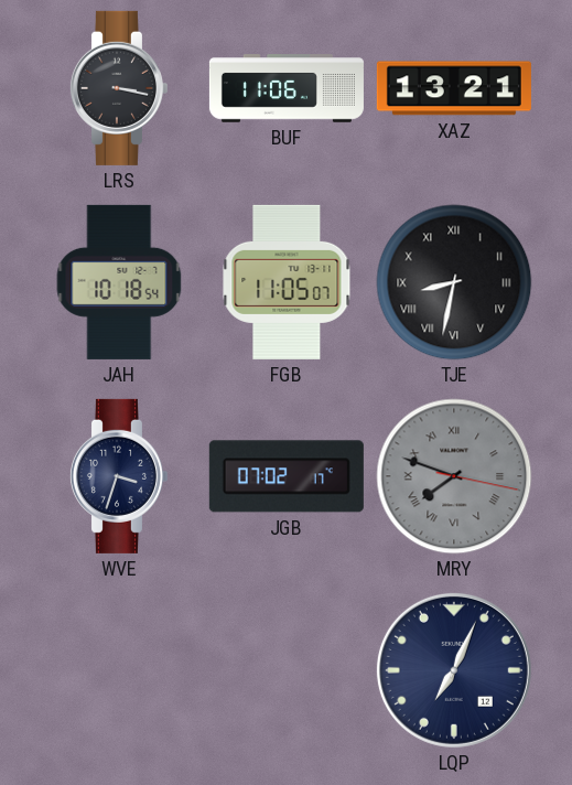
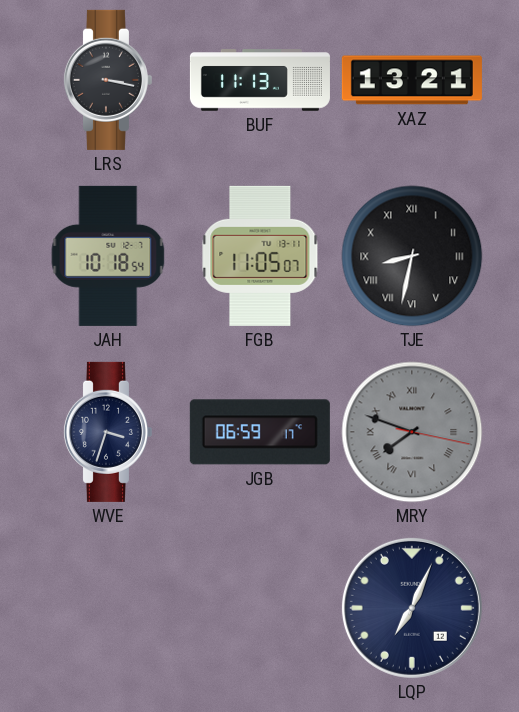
BUF: 11:06 -> 11:13
JGB: 07:02 -> 06:59
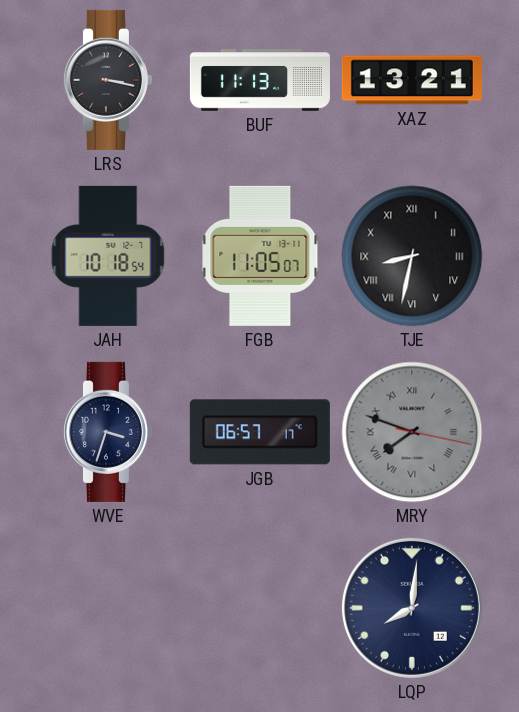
JGB: 06:59 -> 06:57
LQP: 7:04 -> 8:01
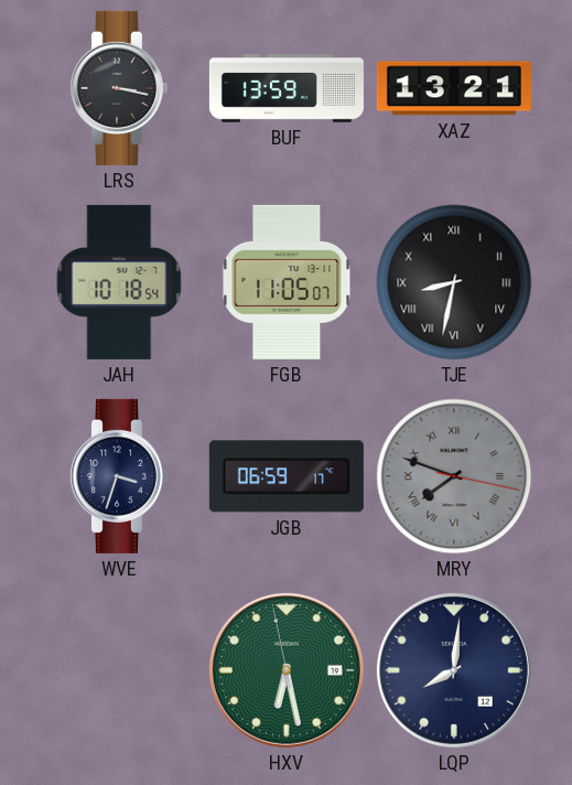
BUF: 11:13 -> 13:59
JGB: 06:57 -> 06:59
HXV: none -> 6:27
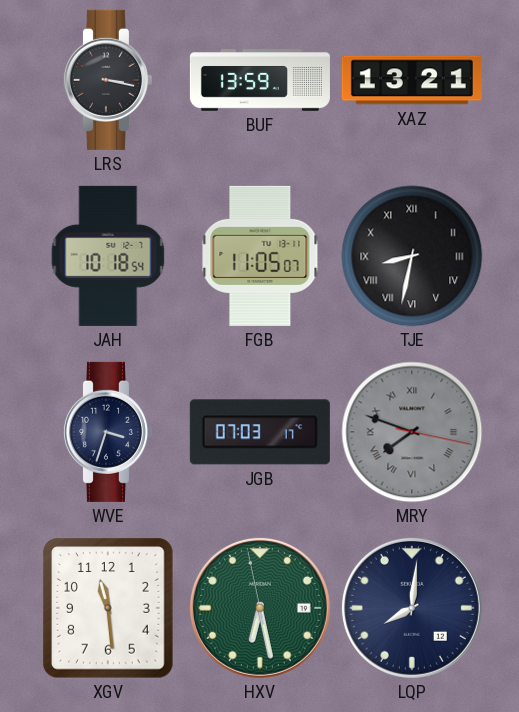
JGB: 06:59 -> 07:03
XGV: none -> 11:29
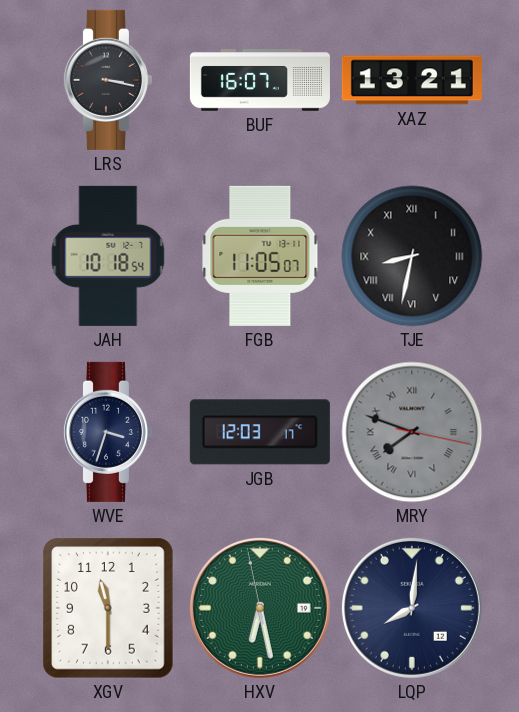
BUF: 13:59 -> 16:07
JGB: 07:03 -> 12:03
XGV: 11:29 -> 11:30
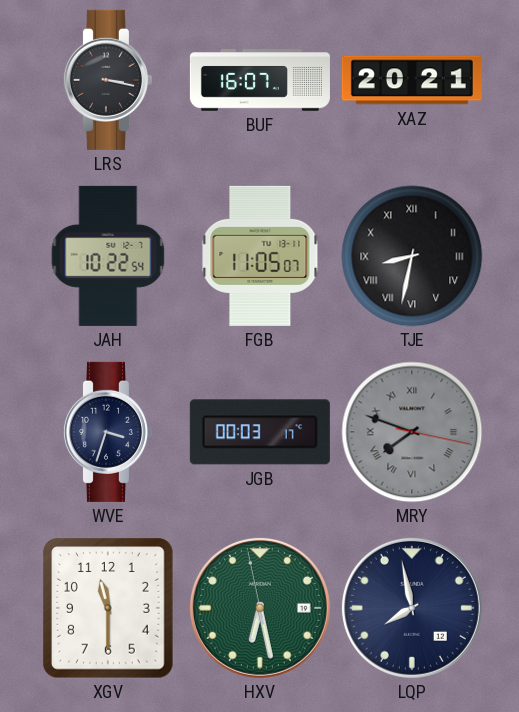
XAZ: 13:21 -> 20:21
JAH: 10:18 -> 10:22
JGB: 12:03 -> 00:03
LQP: 8:01 -> 7:58
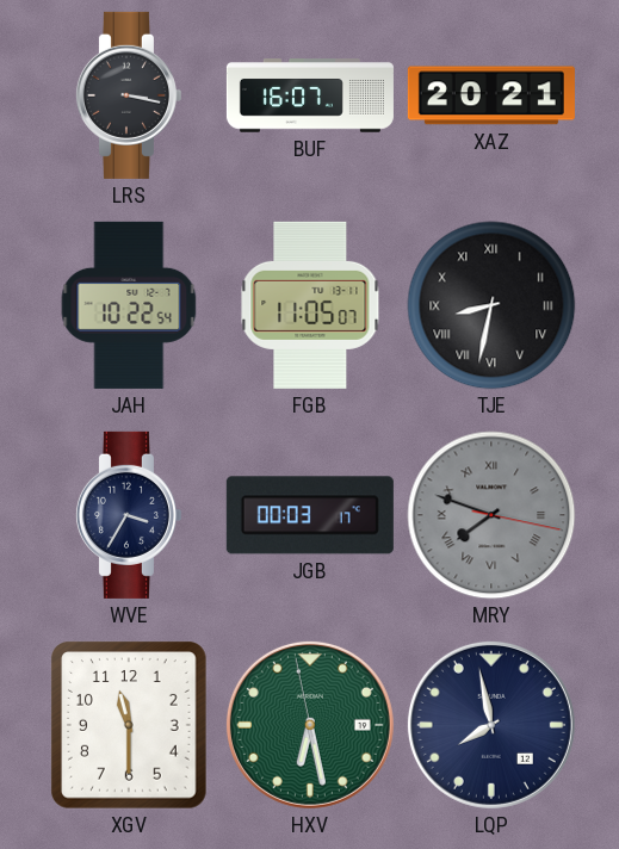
WVE: 3:33 -> 3:35
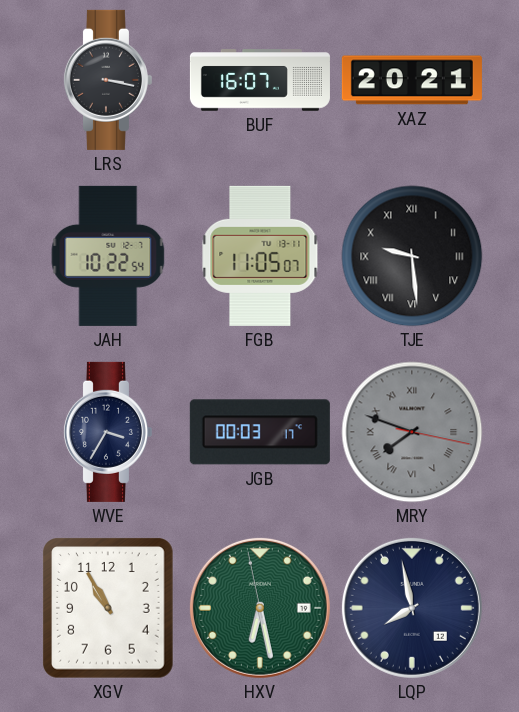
TJE: 8:32 -> 9:29
XGV: 11:30 -> 10:55
